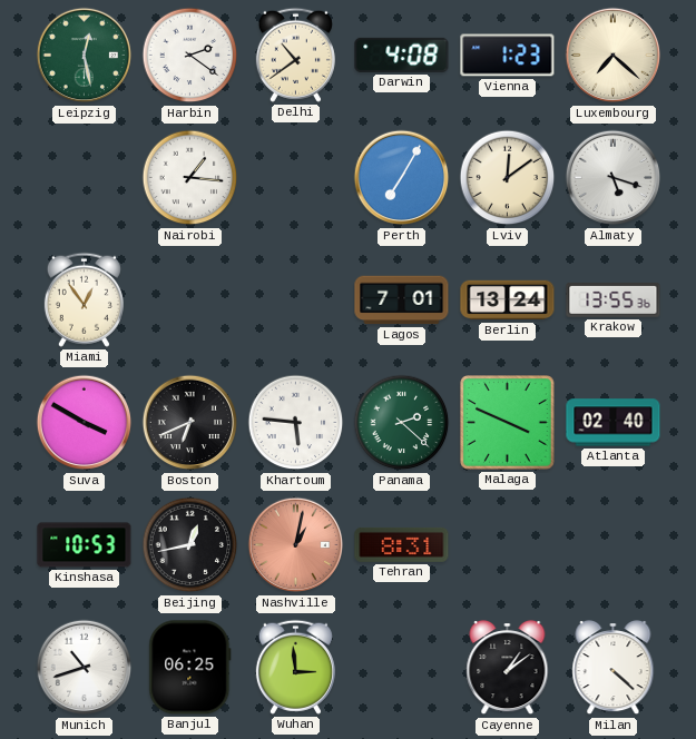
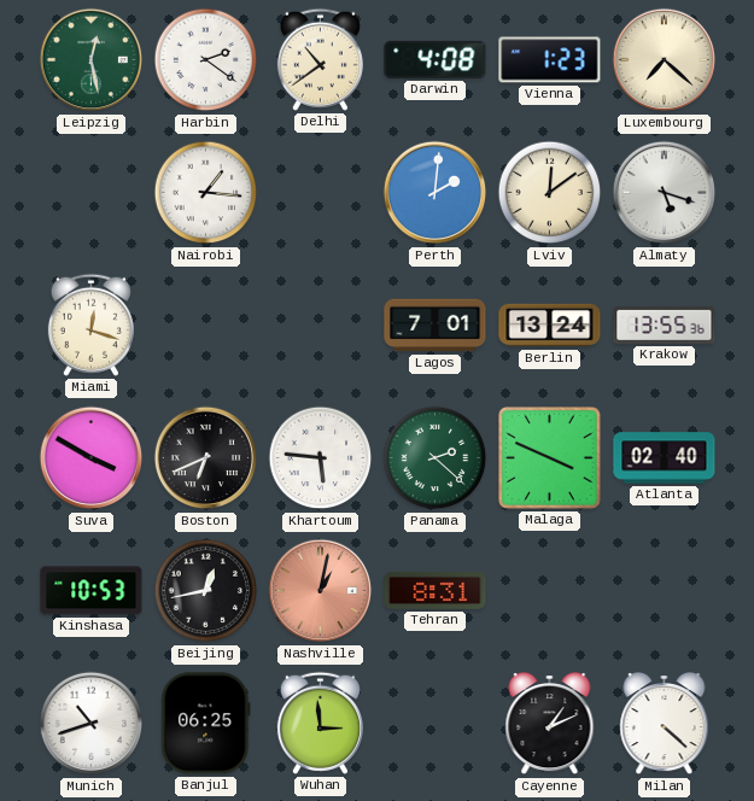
Perth: 7:05 -> 2:01
Miami: 12:54 -> 12:18
Cayenne: 1:09 -> 1:11
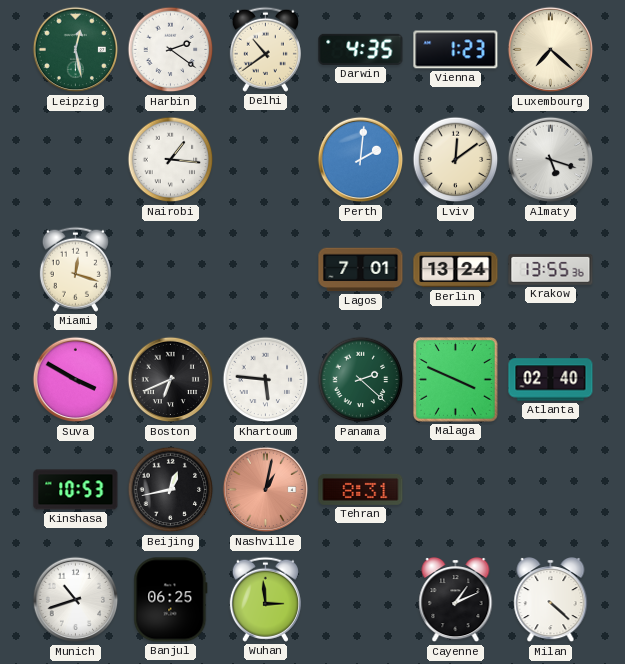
Darwin: 4:08 -> 4:35
